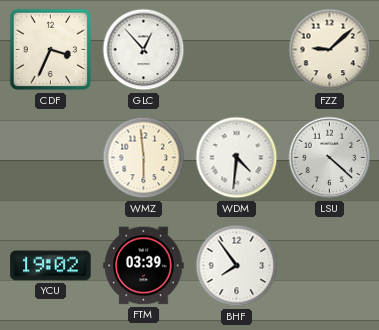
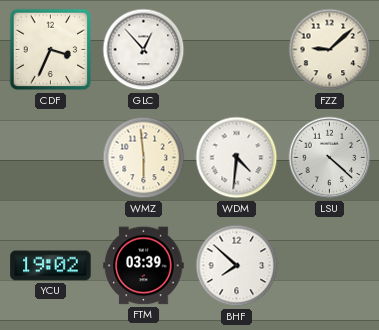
BHF: 7:54 -> 7:52
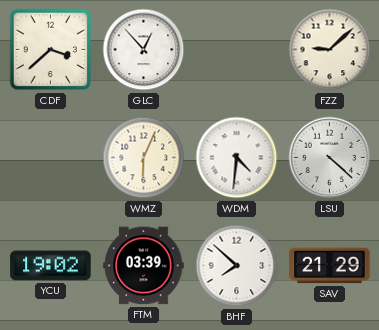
CDF: 3:34 -> 3:38
WMZ: 5:59 -> 6:04
SAV: none -> 21:29
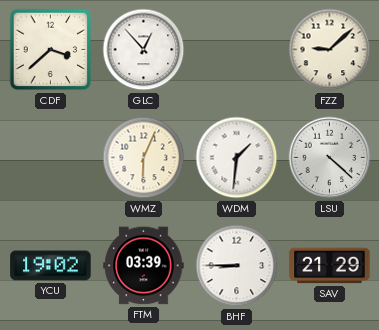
WDM: 4:31 -> 1:31
BHF: 7:52 -> 8:45
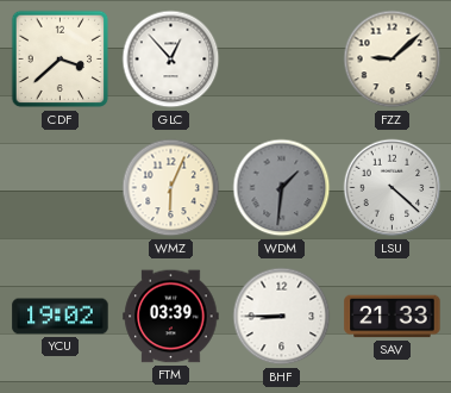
WDM dial: white -> grey
SAV: 21:29 -> 21:33
